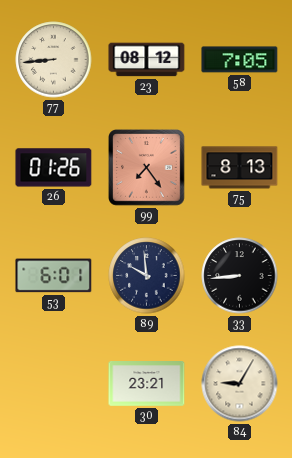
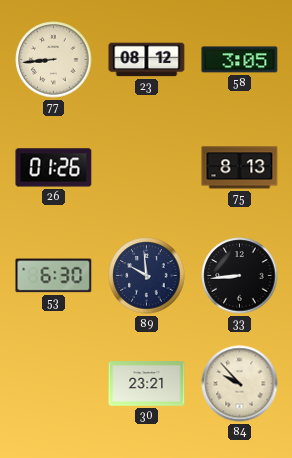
58: 7:05 -> 3:05
99: 7:24 -> none
53: 6:01 -> 6:30
84: 9:05 -> 9:53
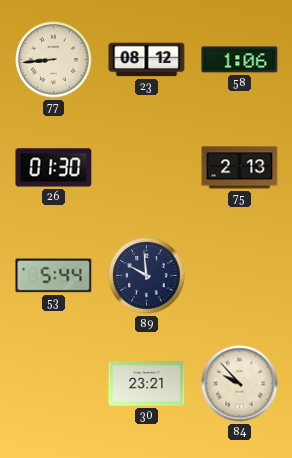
58: 3:05 -> 1:06
26: 01:26 -> 01:30
75: 8:13 -> 2:13
53: 6:30 -> 5:44
33: 8:44 -> none
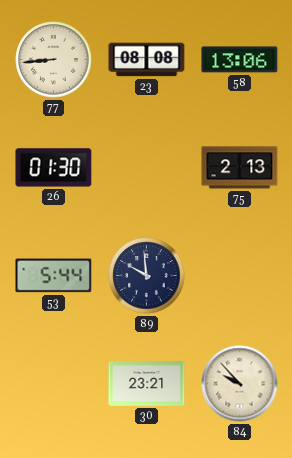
23: 08:12 -> 08:08
58: 1:06 -> 13:06
